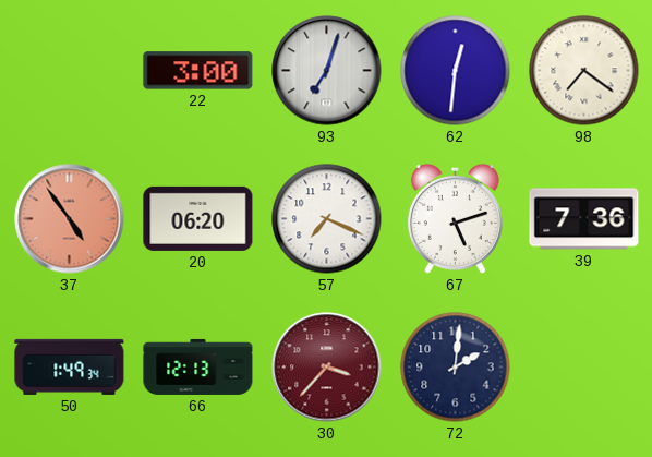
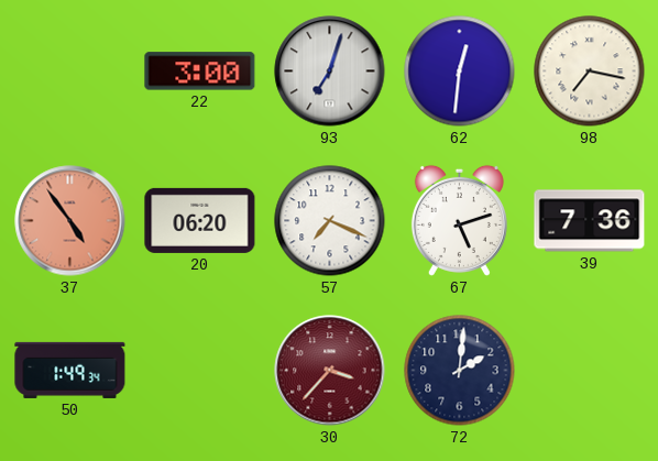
98: 7:21 -> 7:17
66: 12:13 -> none
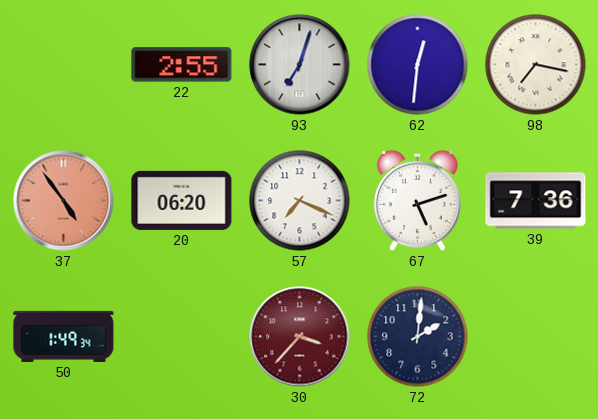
22: 3:00 -> 2:55
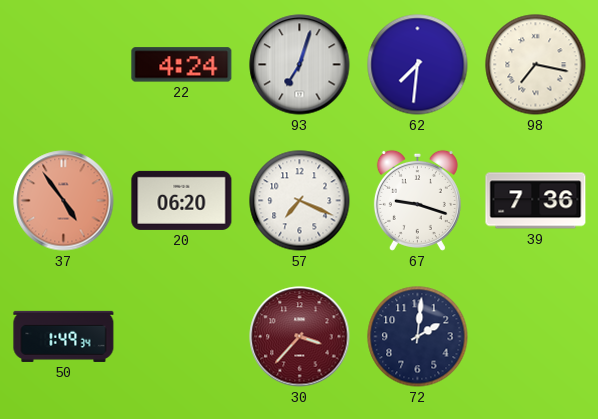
22: 2:55 -> 4:24
62: 12:31 -> 7:31
67: 5:12 -> 9:18
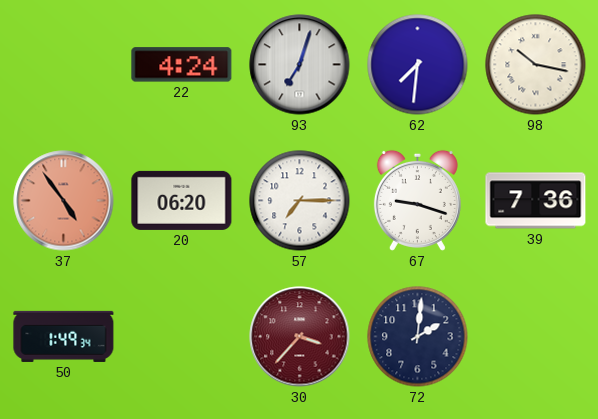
98: 7:17 -> 10:17
57: 7:19 -> 7:15
